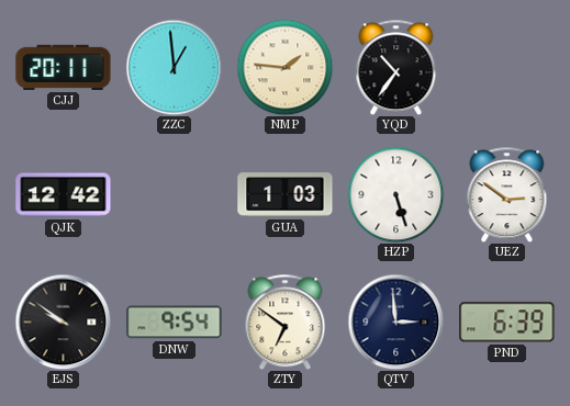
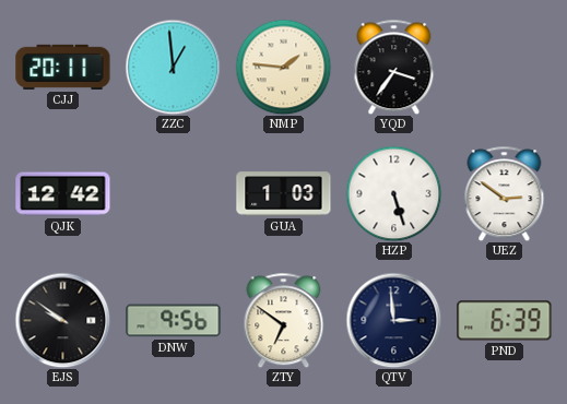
YQD: 10:36 -> 3:36
DNW: 9:54 -> 9:56
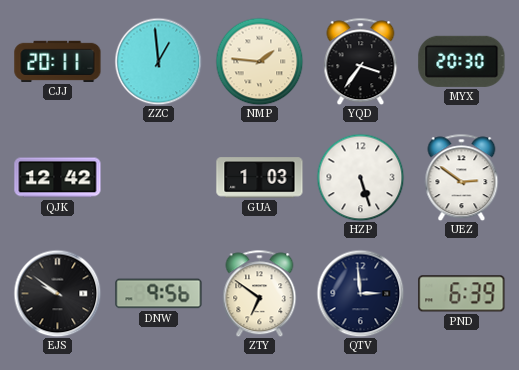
MYX: none -> 20:30
